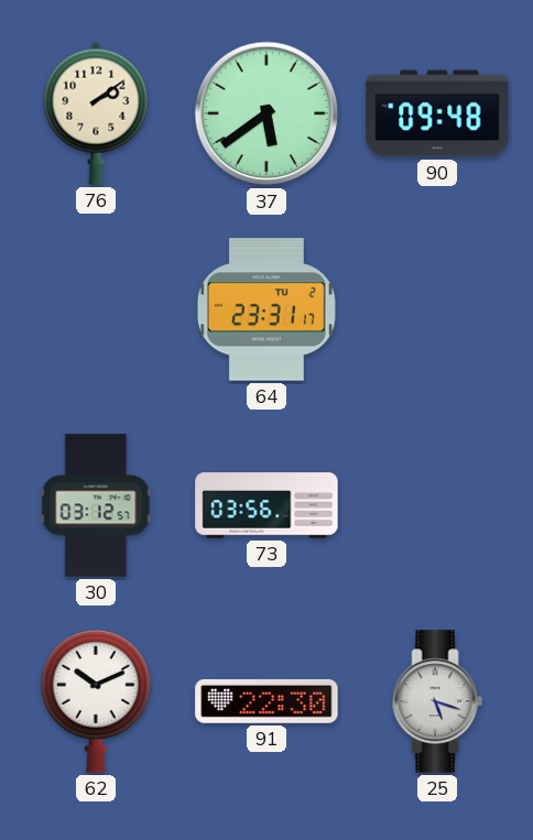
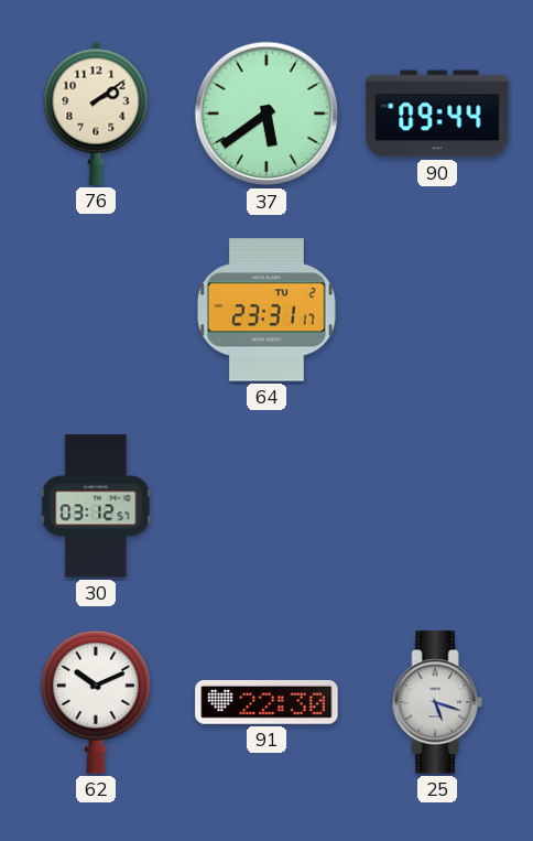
90: 09:48 -> 09:44
73: 03:56 -> none
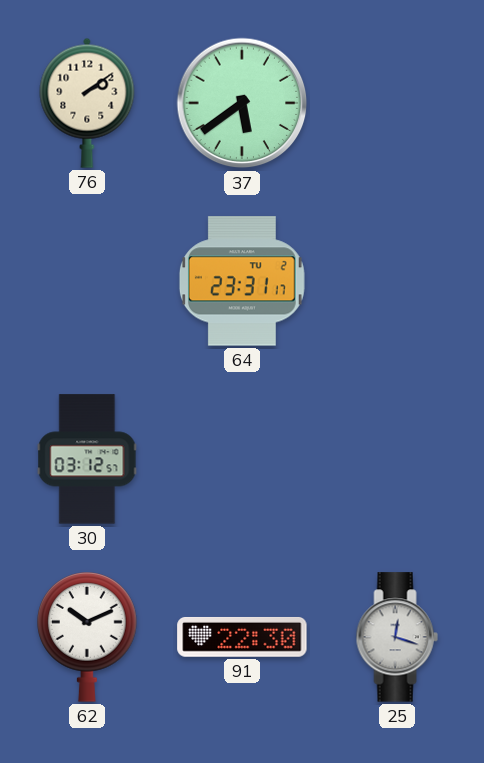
90: 09:44 -> none
25: 5:18 -> 12:18
